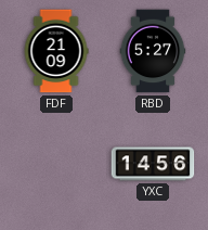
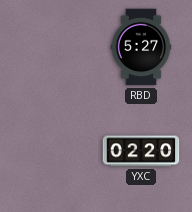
FDF: 21:09 -> none
YXC: 14:56 -> 02:20
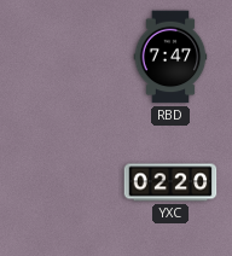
RBD: 5:27 -> 7:47
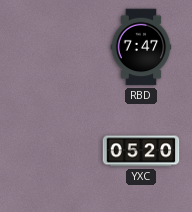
YXC: 02:20 -> 05:20
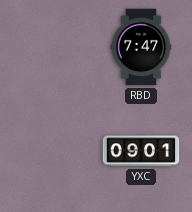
YXC: 05:20 -> 09:01
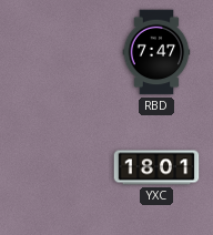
YXC: 09:01 -> 18:01
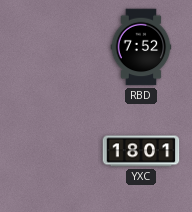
RBD: 7:47 -> 7:52
